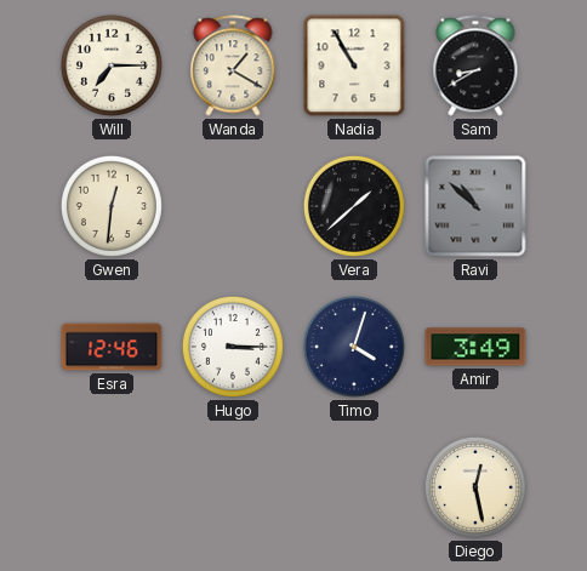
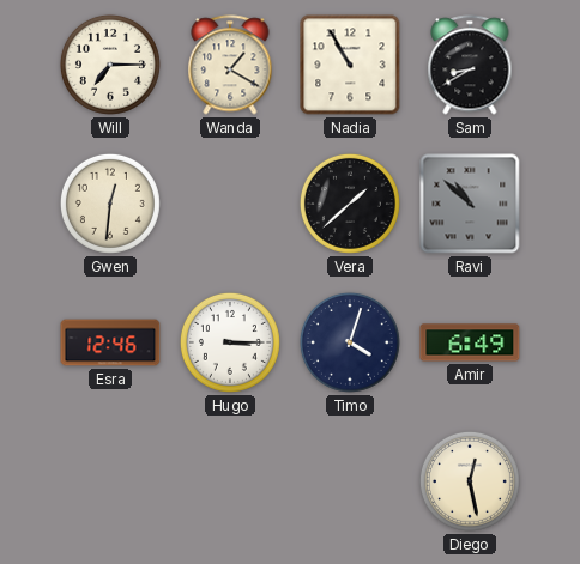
Amir: 3:49 -> 6:49
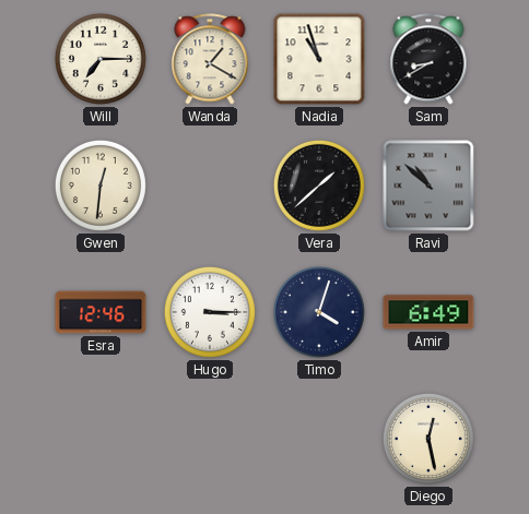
Nadia: 10:55 -> 10:57
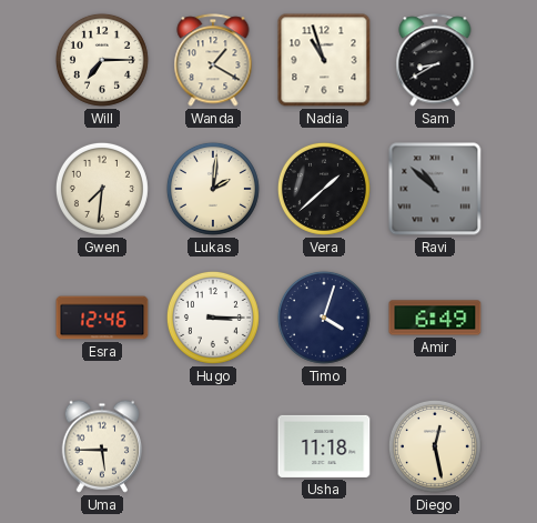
Gwen: 12:31 -> 7:31
Lukas: none -> 2:01
Uma: none -> 5:45
Usha: none -> 11:18
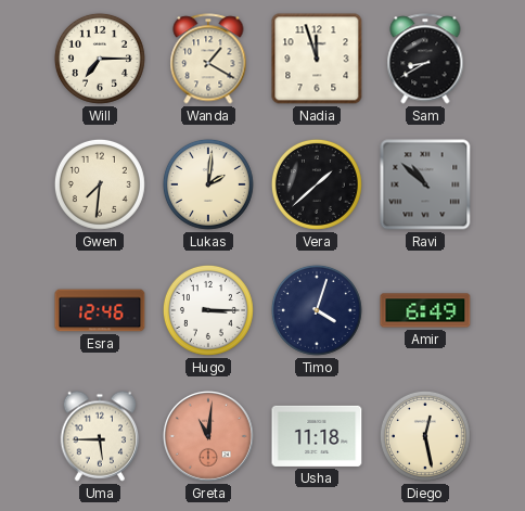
Nadia: 10:57 -> 11:57
Greta: none -> 11:01
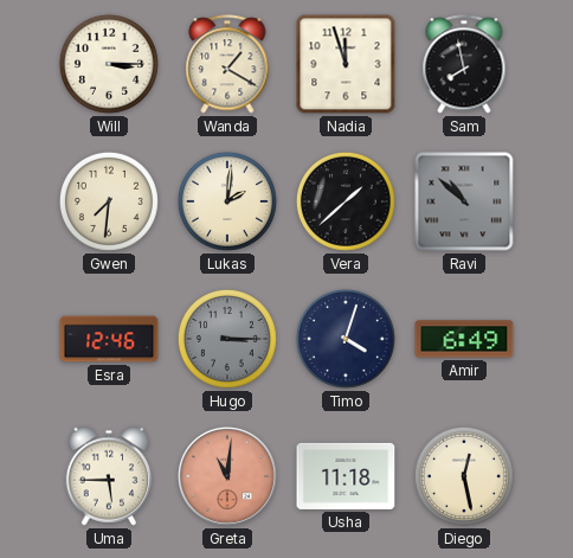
Will: 7:15 -> 3:15
Sam: 8:40 -> 7:58
Hugo dial: white -> grey
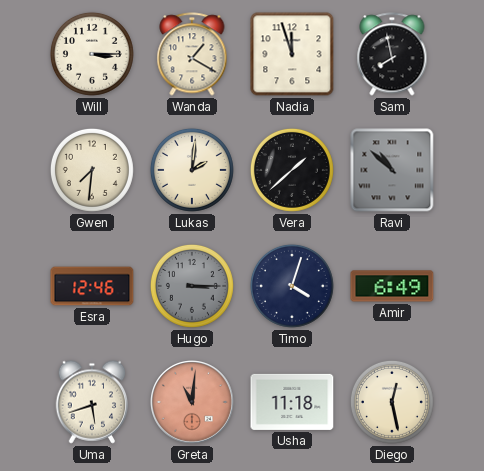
Uma: 5:45 -> 5:42
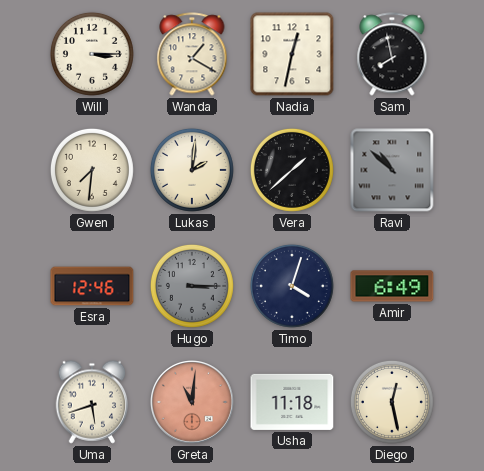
Nadia: 11:57 -> 12:32
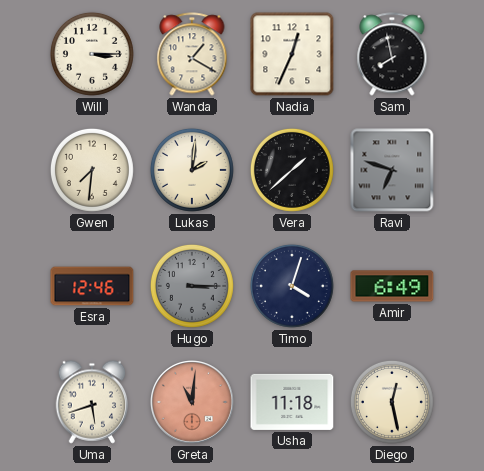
Nadia: 12:32 -> 12:34
Ravi: 10:52 -> 6:48
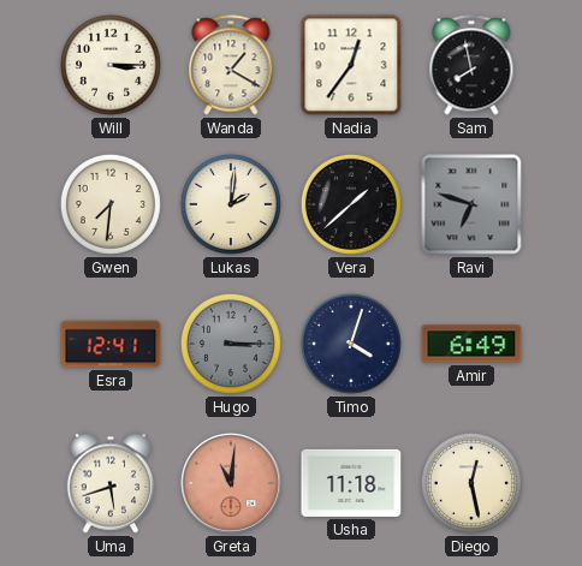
Nadia: 12:34 -> 12:36
Esra: 12:46 -> 12:41
